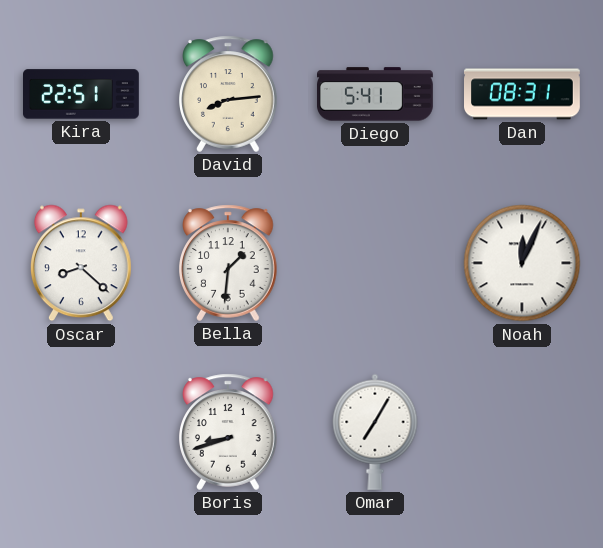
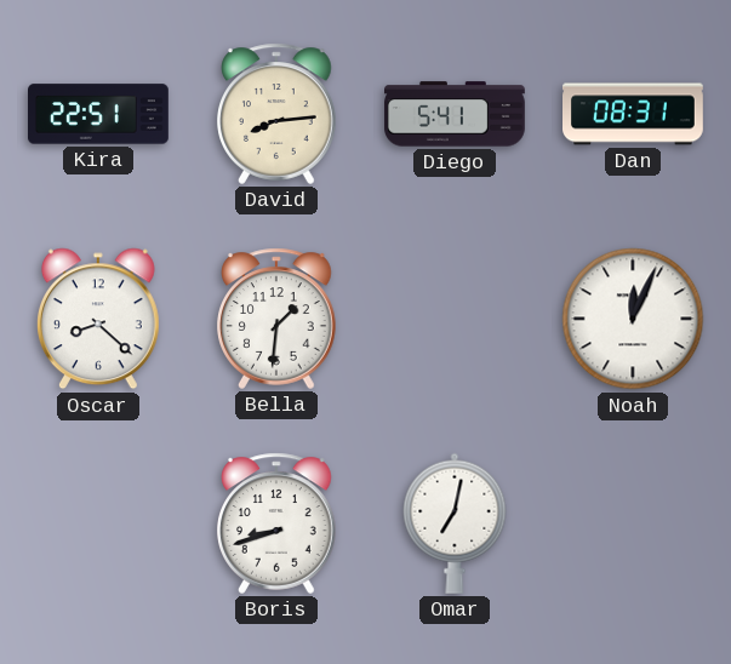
Omar: 7:05 -> 7:02
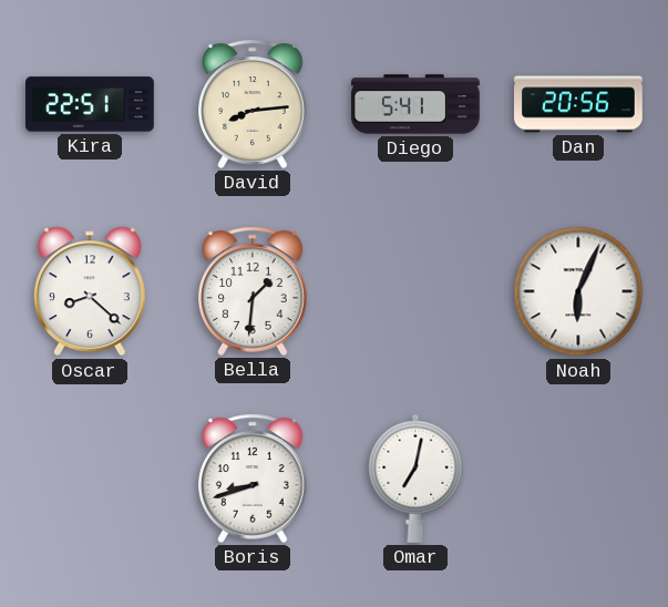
Dan: 08:31 -> 20:56
Noah: 12:04 -> 6:04
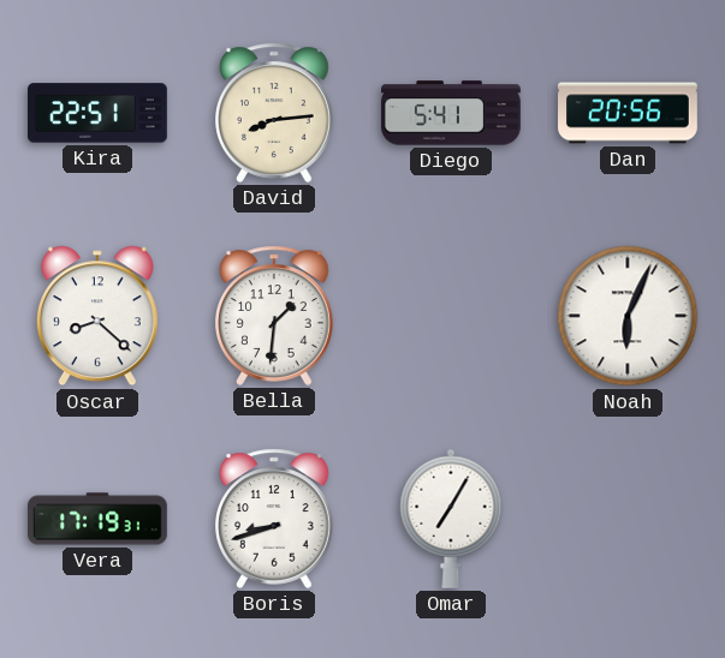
Vera: none -> 17:19
Omar: 7:02 -> 7:05
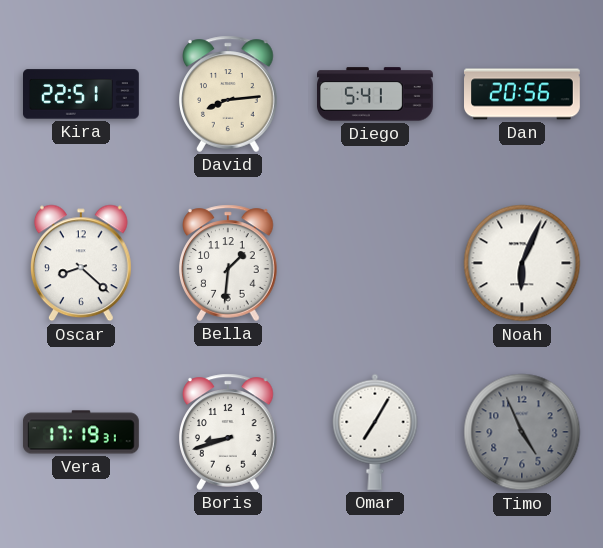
Timo: none -> 4:56
